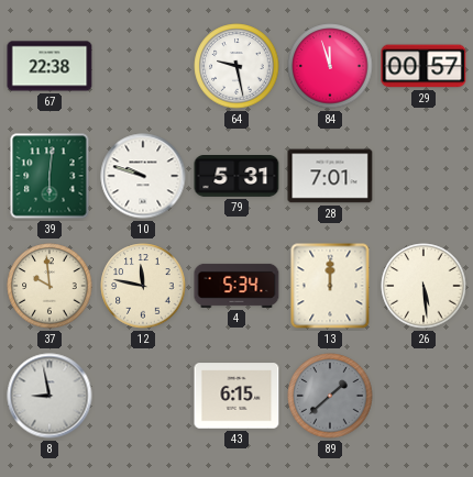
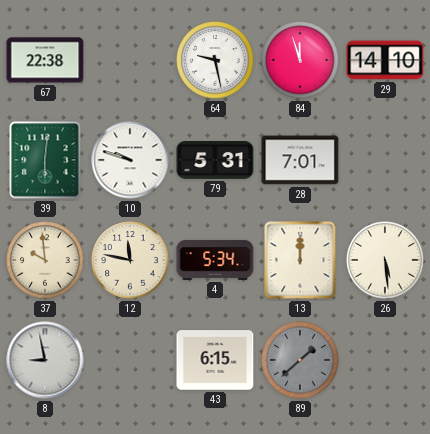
29: 00:57 -> 14:10
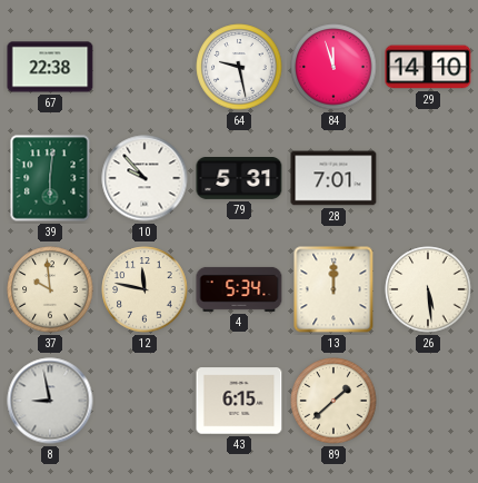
10: 9:48 -> 9:53
89 dial: grey -> cream
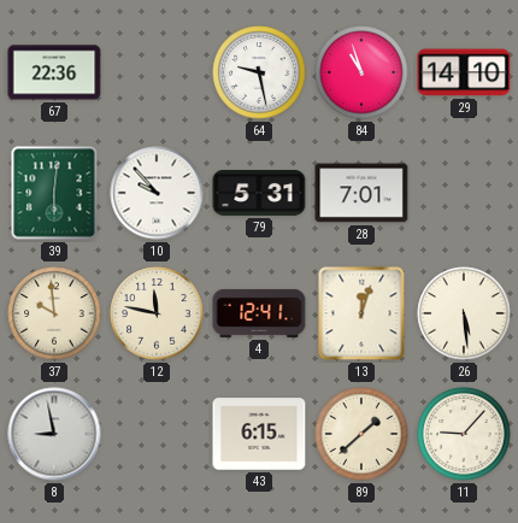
67: 22:38 -> 22:36
84: 11:57 -> 10:57
4: 5:34 -> 12:41
13: 12:00 -> 12:03
11: none -> 9:07
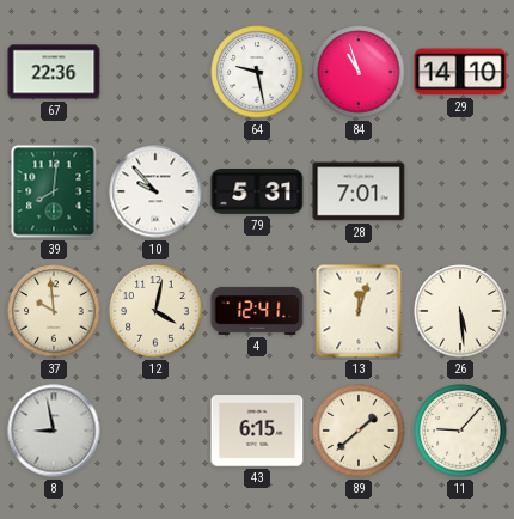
39: 6:01 -> 8:01
12: 11:47 -> 4:02
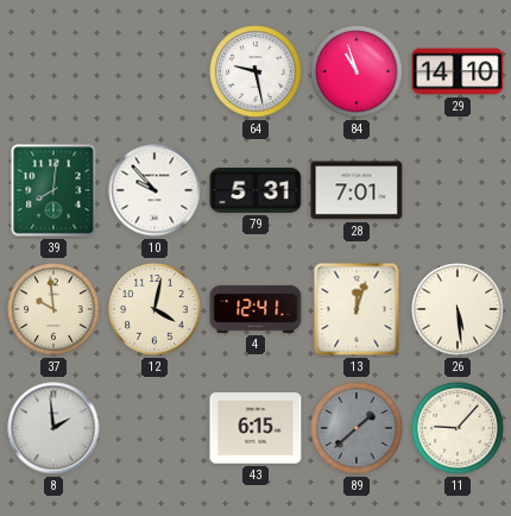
67: 22:36 -> none
8: 8:58 -> 1:59
89 dial: cream -> grey
